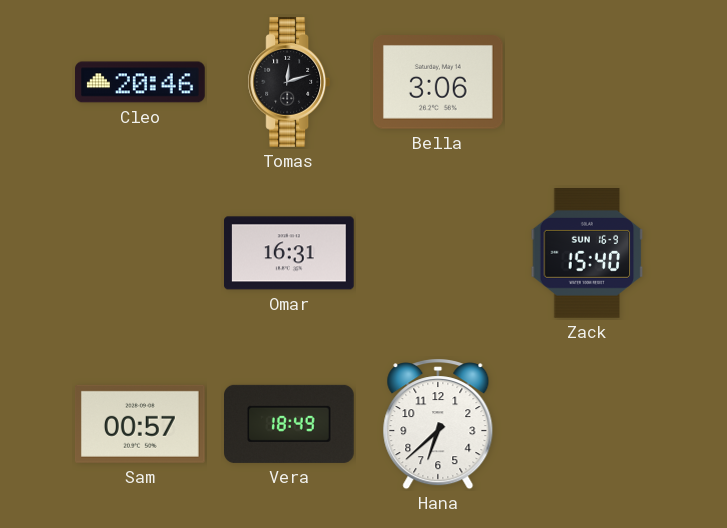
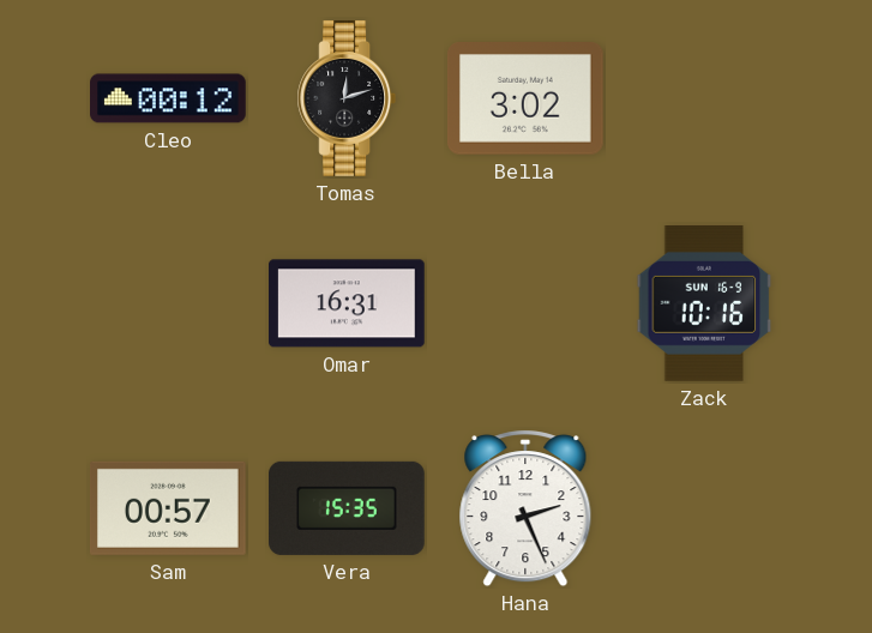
Cleo: 20:46 -> 00:12
Bella: 3:06 -> 3:02
Zack: 15:40 -> 10:16
Vera: 18:49 -> 15:35
Hana: 6:38 -> 2:26
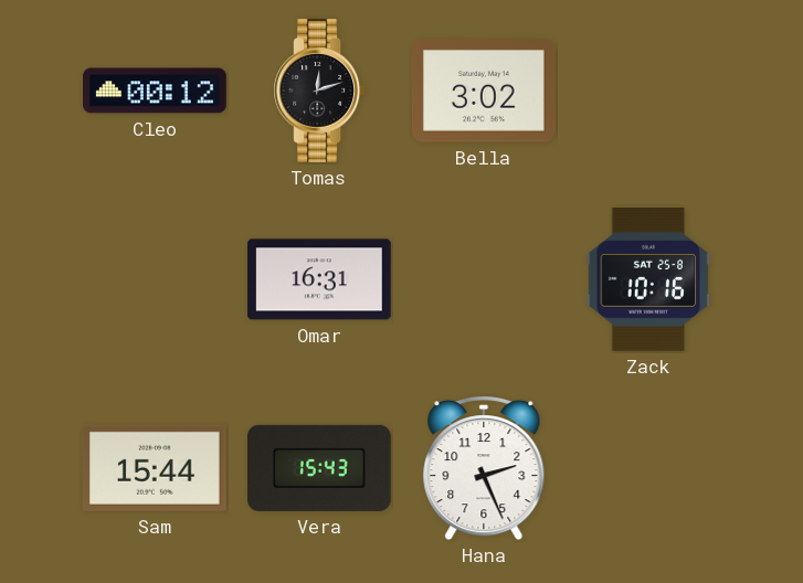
Zack date: SUN 16-9 -> SAT 25-8
Sam: 00:57 -> 15:44
Vera: 15:35 -> 15:43
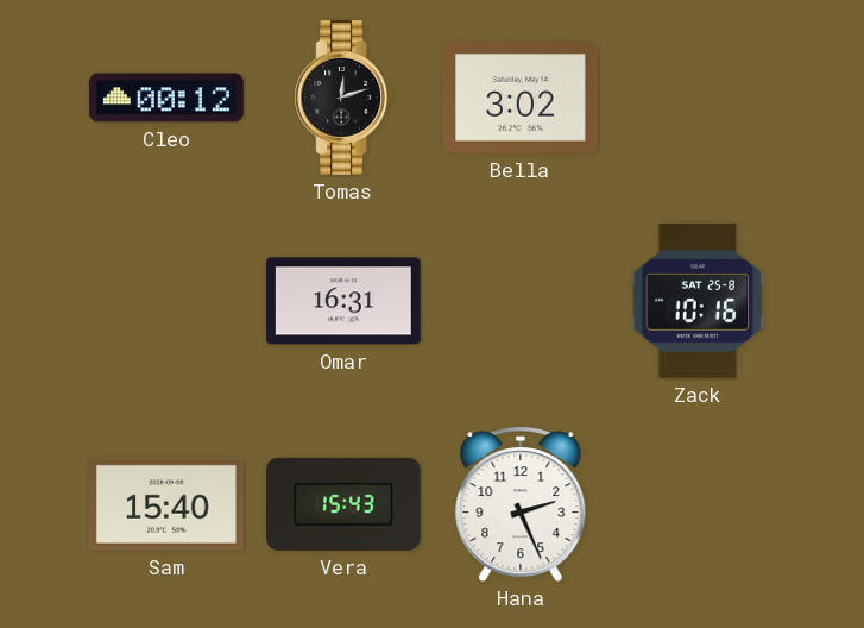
Sam: 15:44 -> 15:40
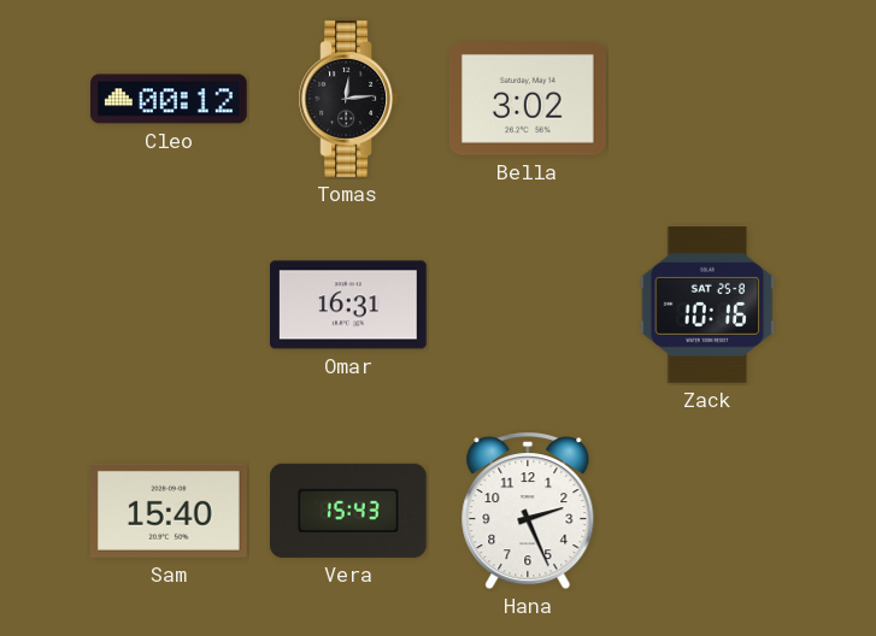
Tomas: 12:12 -> 12:14
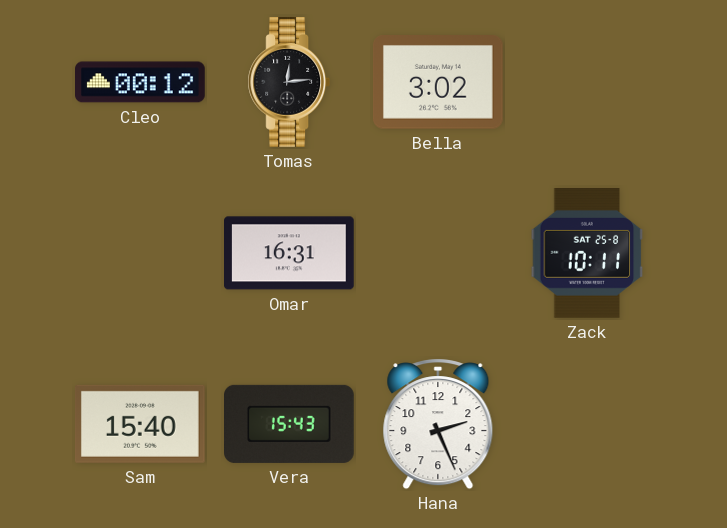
Zack: 10:16 -> 10:11
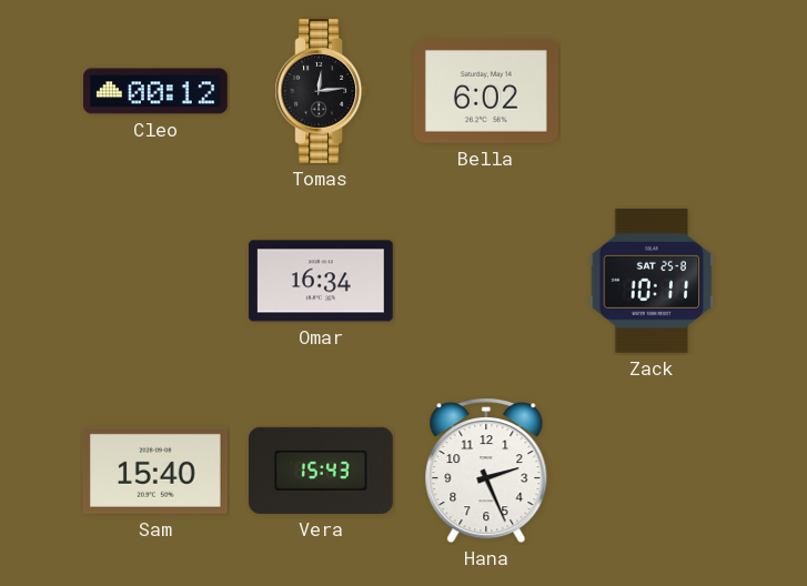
Bella: 3:02 -> 6:02
Omar: 16:31 -> 16:34
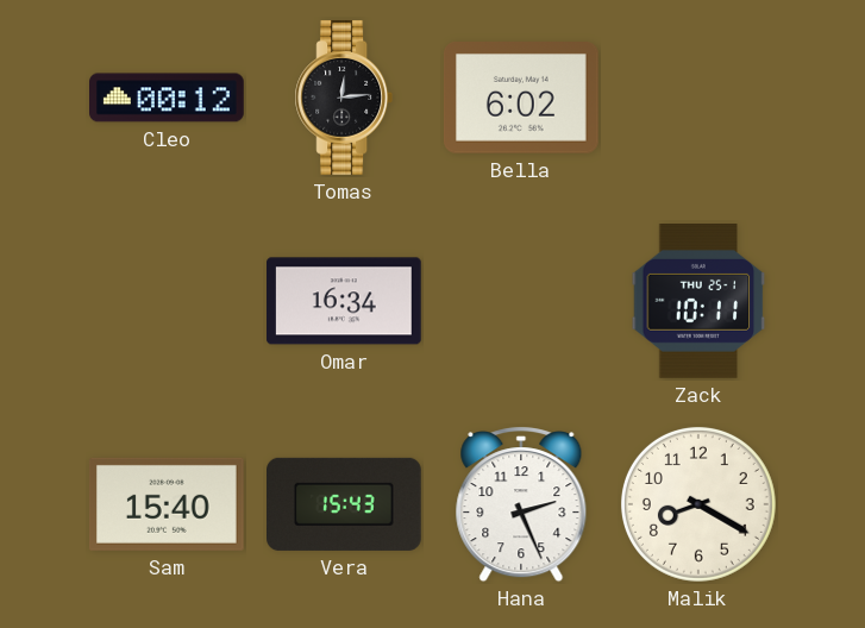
Zack date: SAT 25-8 -> THU 25-1
Malik: none -> 8:20
